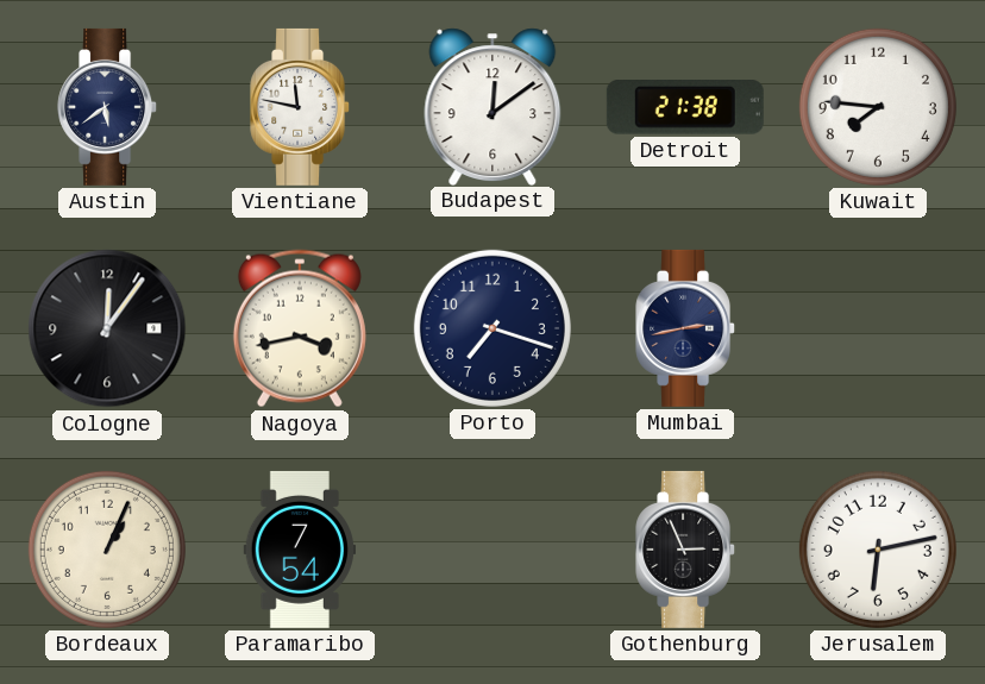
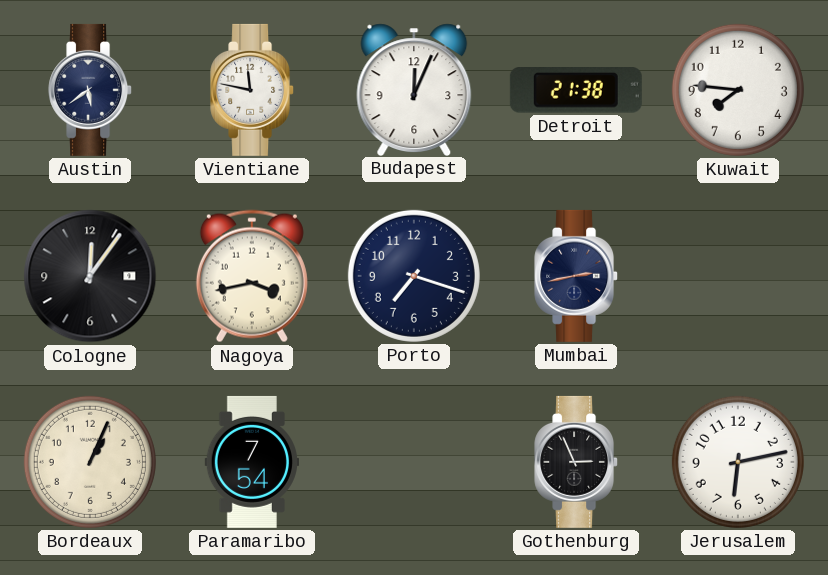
Budapest: 12:09 -> 12:04
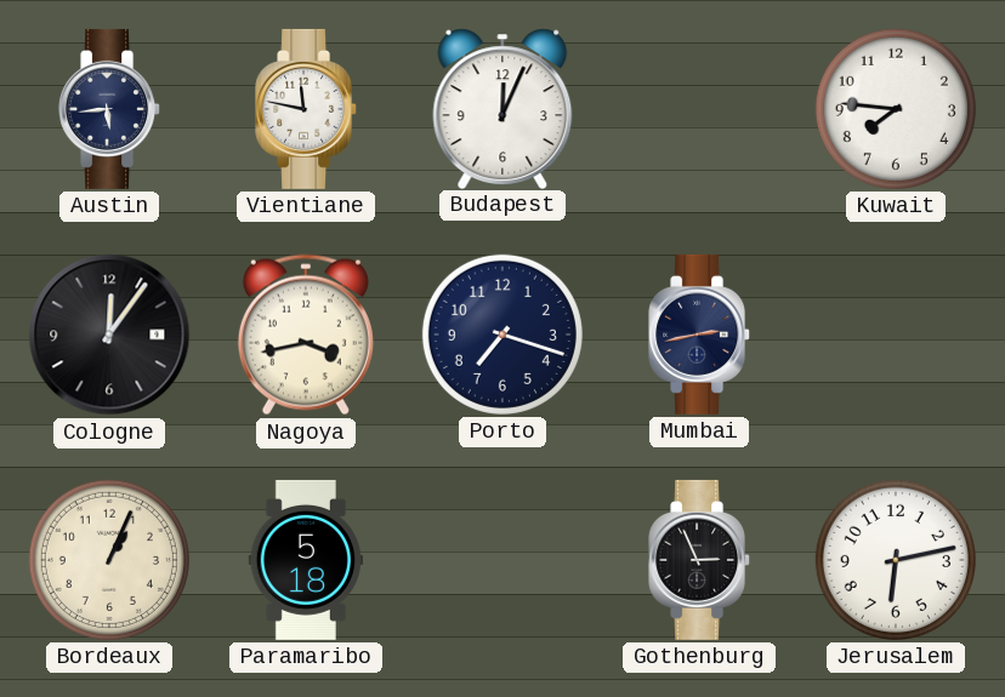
Austin: 5:39 -> 5:44
Detroit: 21:38 -> none
Paramaribo: 7:54 -> 5:18
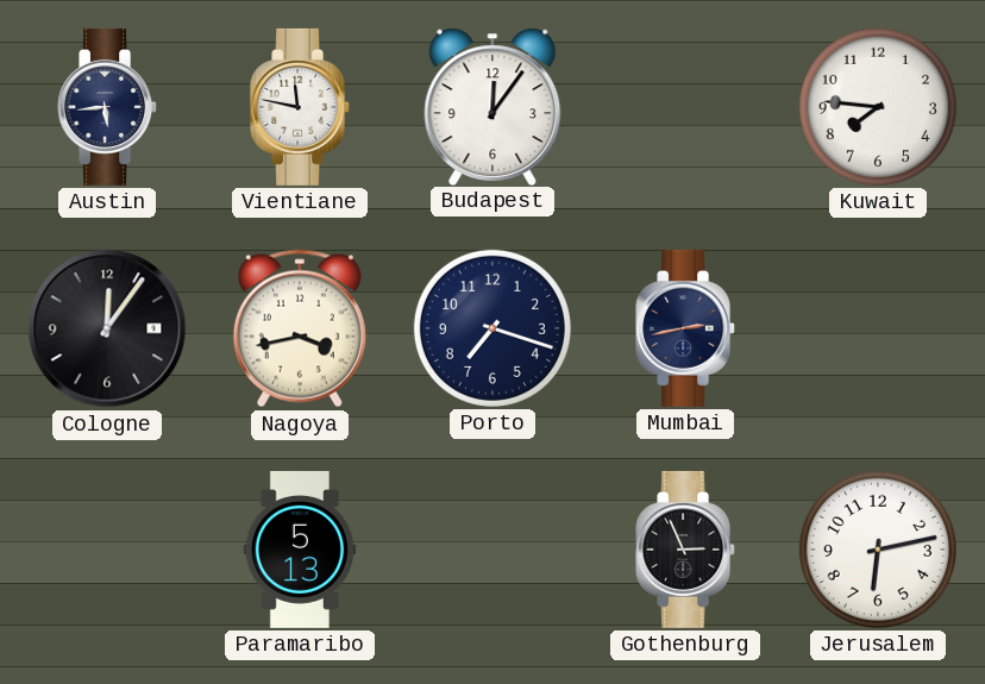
Budapest: 12:04 -> 12:06
Bordeaux: 1:04 -> none
Paramaribo: 5:18 -> 5:13
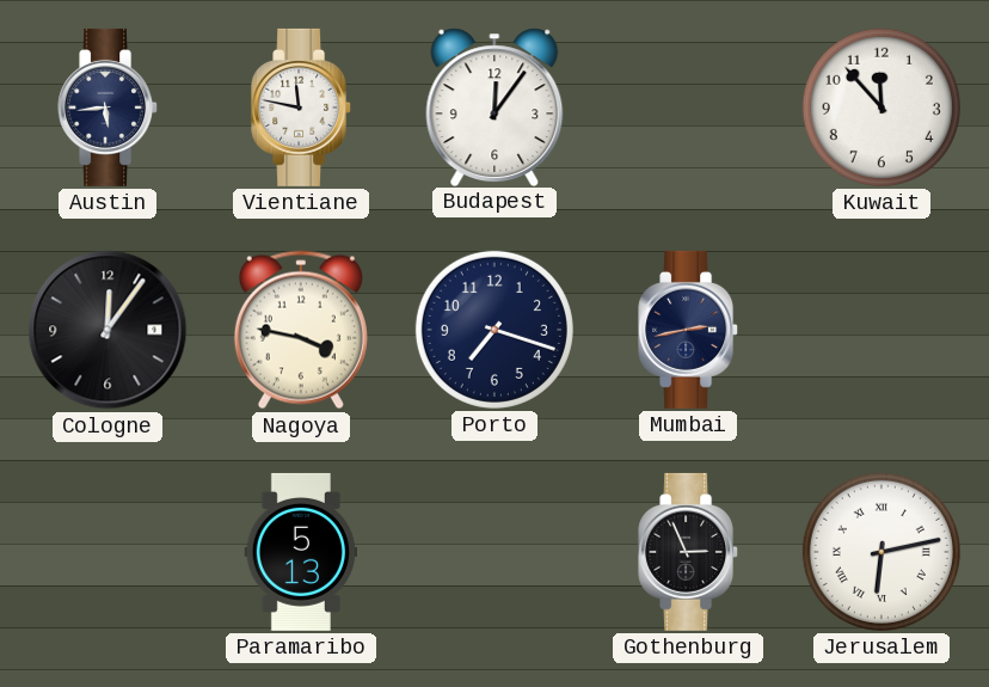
Kuwait: 7:46 -> 11:53
Nagoya: 3:43 -> 3:47
Jerusalem numerals: Arabic -> Roman
